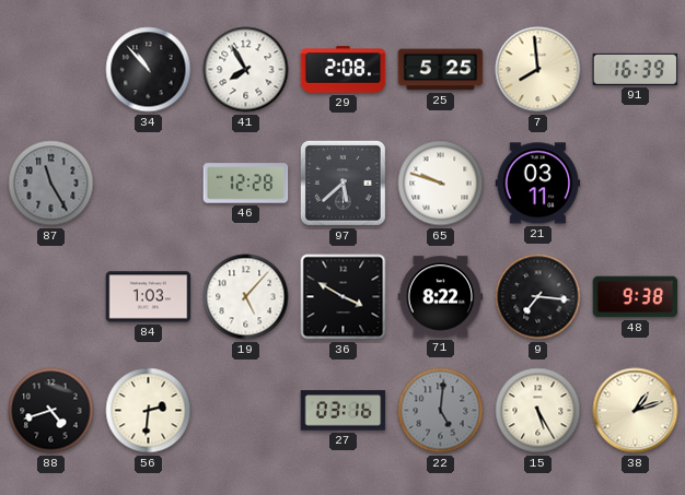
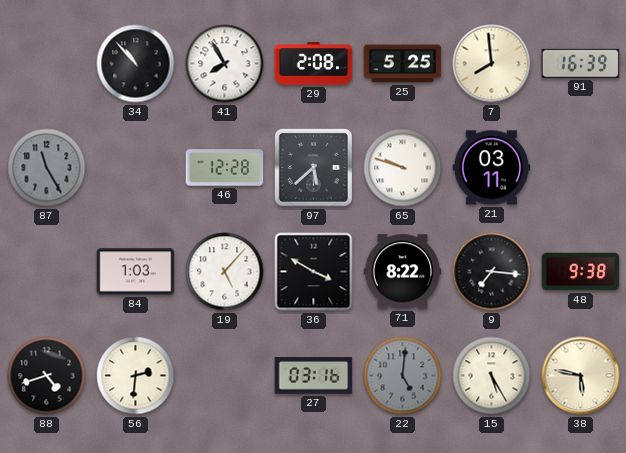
38: 1:12 -> 5:47
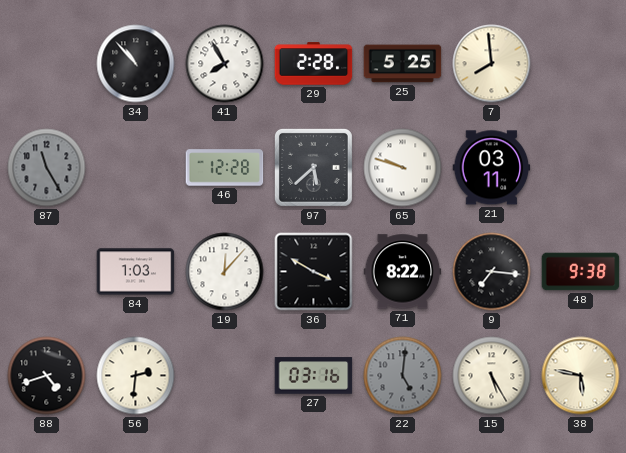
29: 2:08 -> 2:28
91: 16:39 -> none
19: 5:07 -> 12:07
